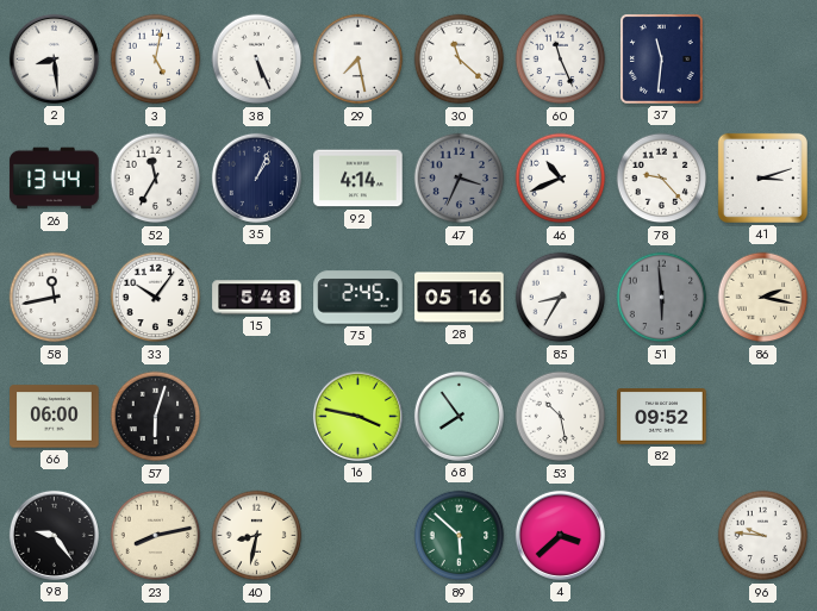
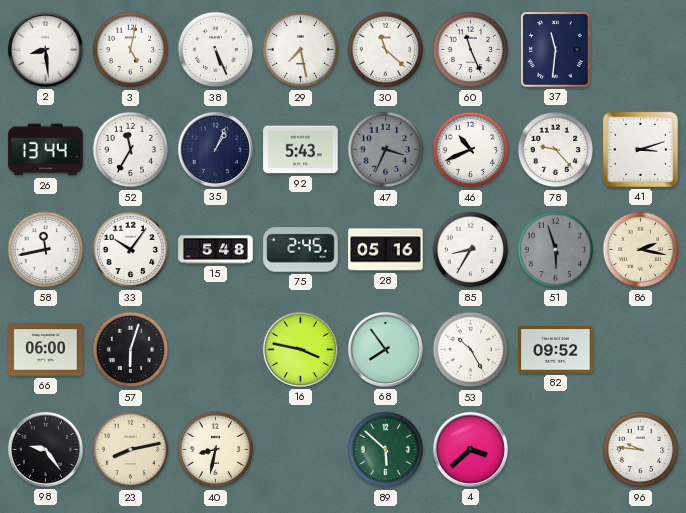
92: 4:14 -> 5:43
51: 5:59 -> 5:57
53: 10:28 -> 10:25
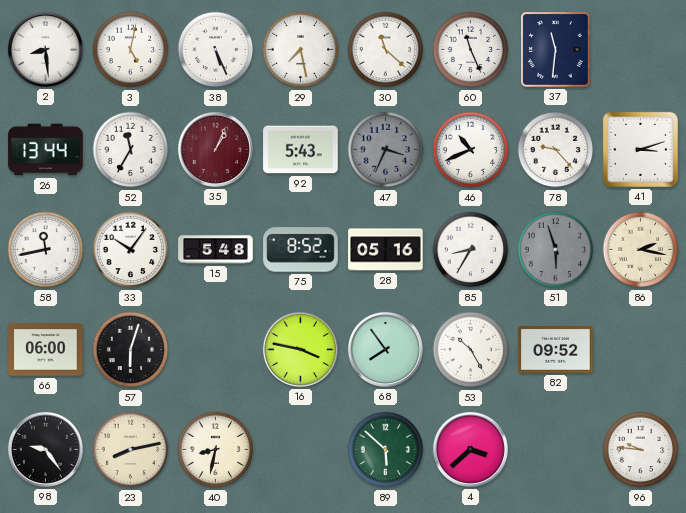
35 dial: navy -> burgundy
75: 2:45 -> 8:52
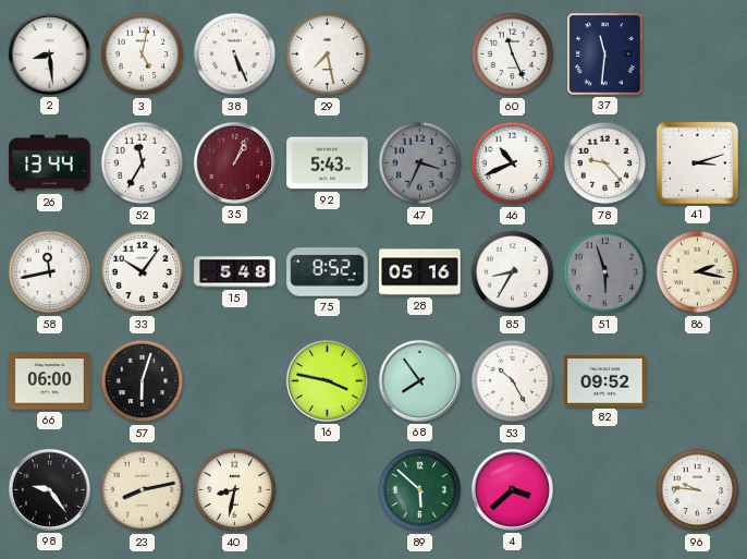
30: 11:22 -> none
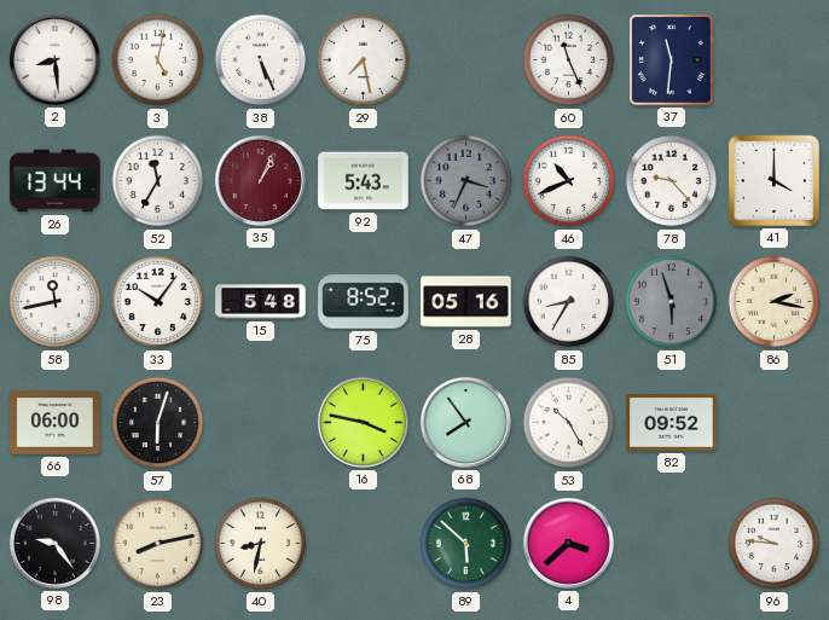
41: 3:12 -> 4:00
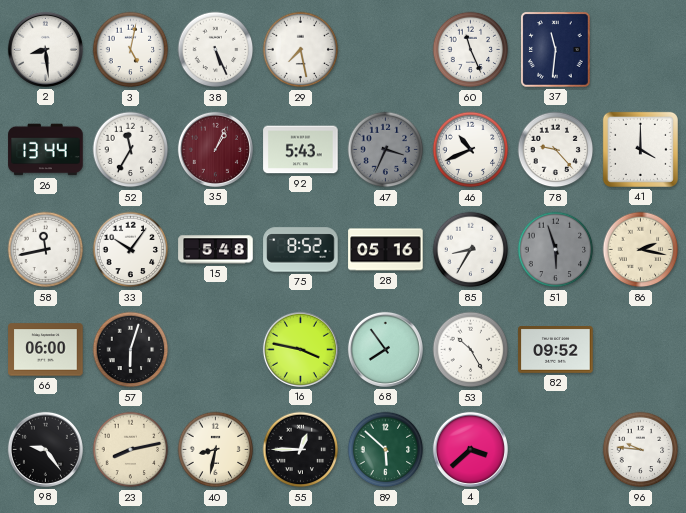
55: none -> 12:45
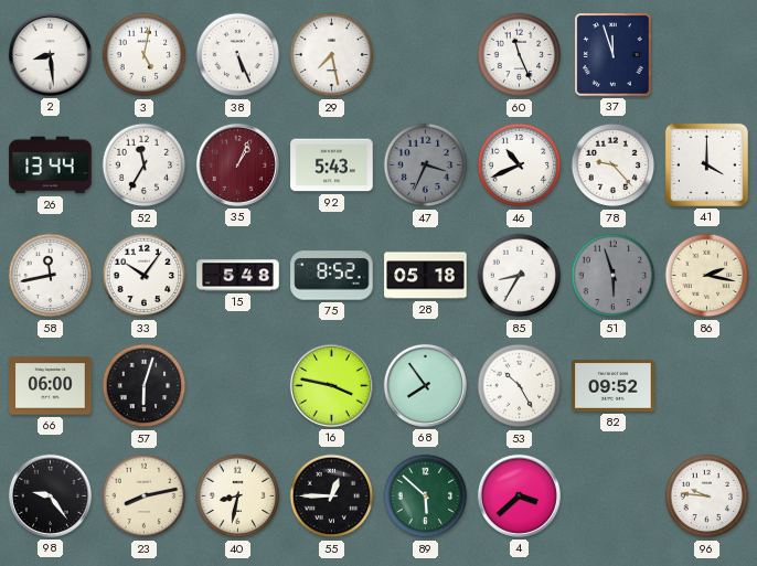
37: 11:31 -> 11:57
28: 05:16 -> 05:18
